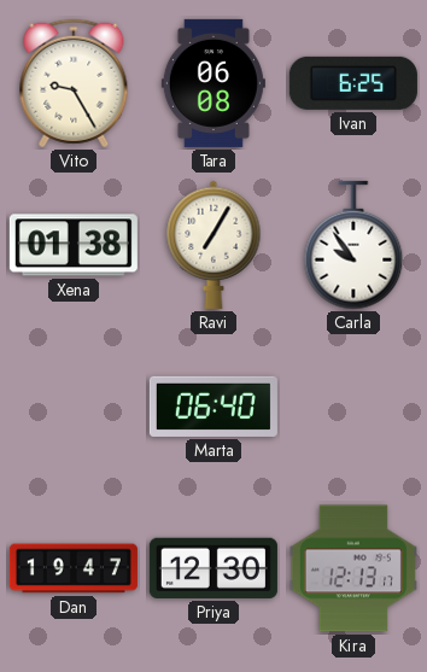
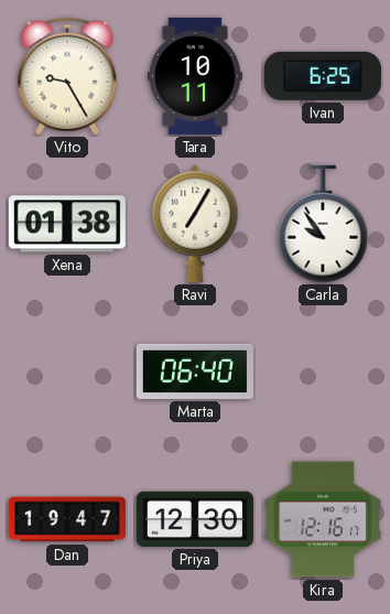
Tara: 06:08 -> 10:11
Kira: 12:13 -> 12:16
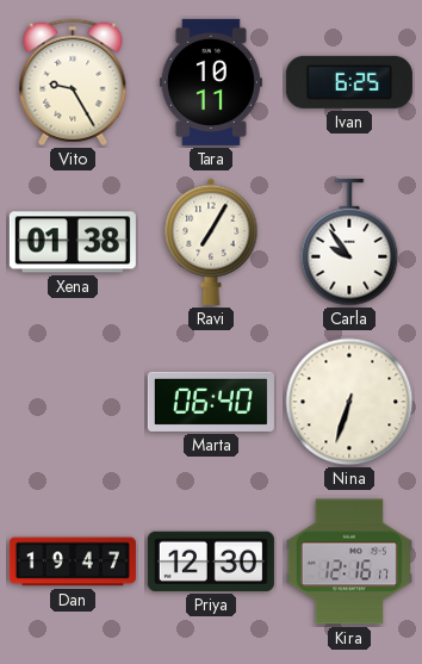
Nina: none -> 6:33
